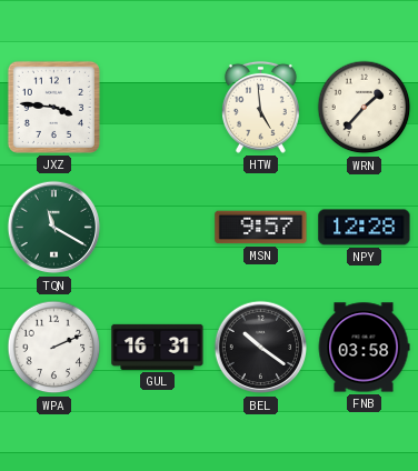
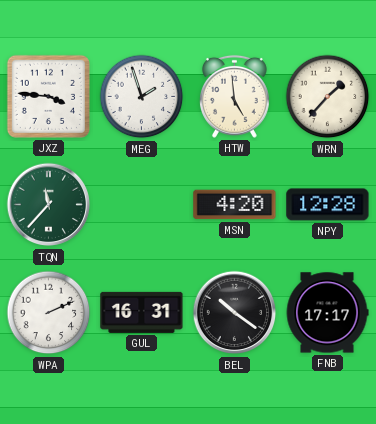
MEG: none -> 1:57
TQN: 11:20 -> 11:37
MSN: 9:57 -> 4:20
FNB: 03:58 -> 17:17
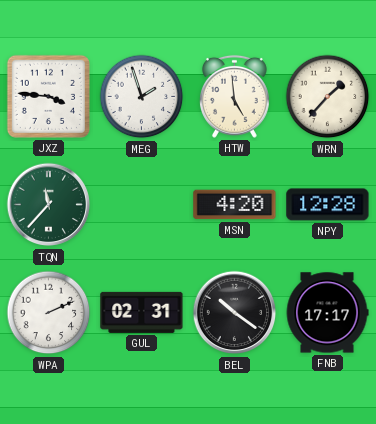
GUL: 16:31 -> 02:31
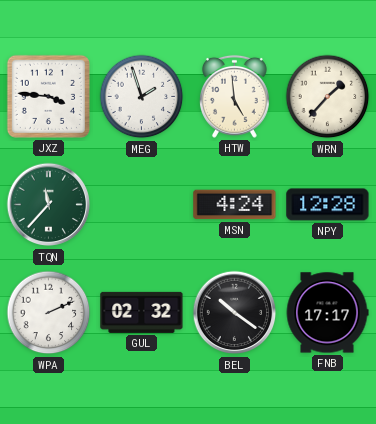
MSN: 4:20 -> 4:24
GUL: 02:31 -> 02:32
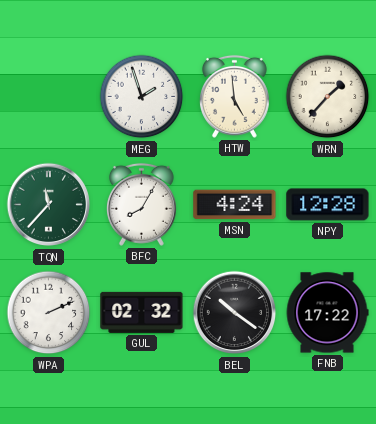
JXZ: 3:46 -> none
BFC: none -> 8:05
FNB: 17:17 -> 17:22
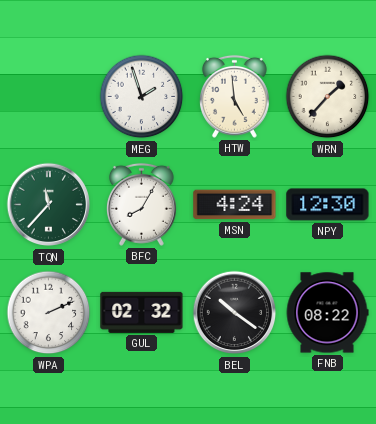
NPY: 12:28 -> 12:30
FNB: 17:22 -> 08:22
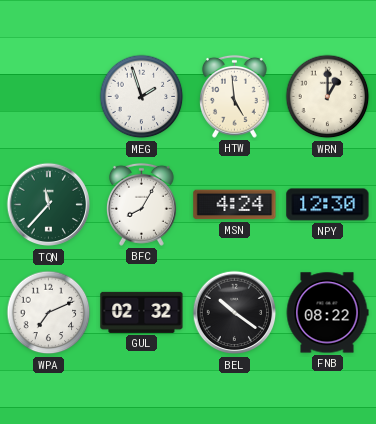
WRN: 1:37 -> 1:00
WPA: 2:11 -> 7:11
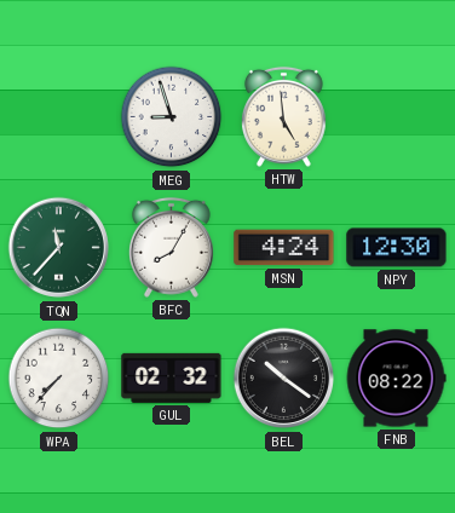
MEG: 1:57 -> 8:57
WRN: 1:00 -> none
WPA: 7:11 -> 7:37
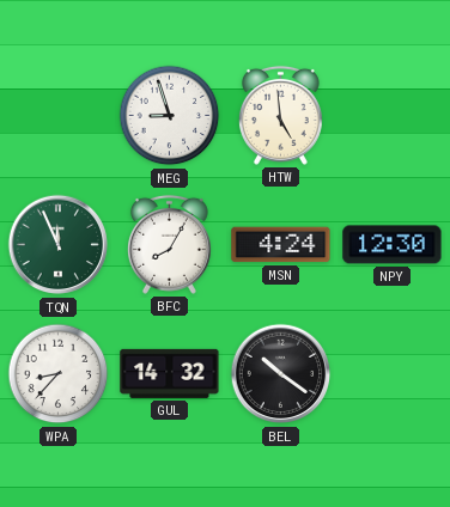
TQN: 11:37 -> 11:56
WPA: 7:37 -> 8:37
GUL: 02:32 -> 14:32
FNB: 08:22 -> none
